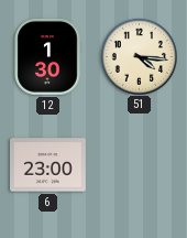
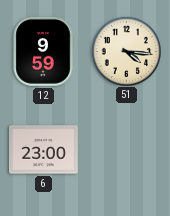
12: 1:30 -> 9:59
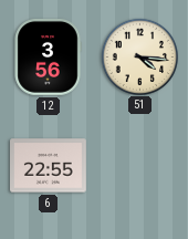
12: 9:59 -> 3:56
6: 23:00 -> 22:55
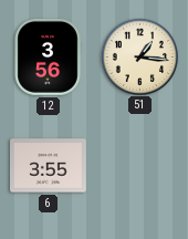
51: 4:16 -> 1:16
6: 22:55 -> 3:55
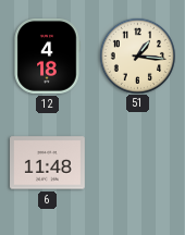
12: 3:56 -> 4:18
6: 3:55 -> 11:48
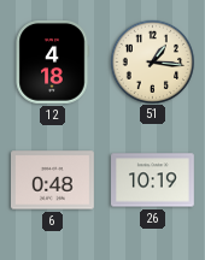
6: 11:48 -> 0:48
26: none -> 10:19
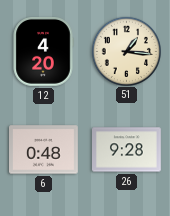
12: 4:18 -> 4:20
26: 10:19 -> 9:28
